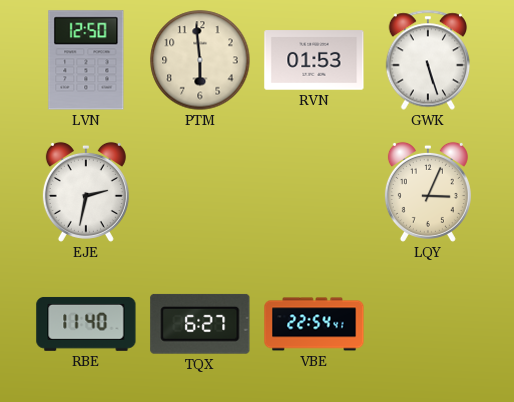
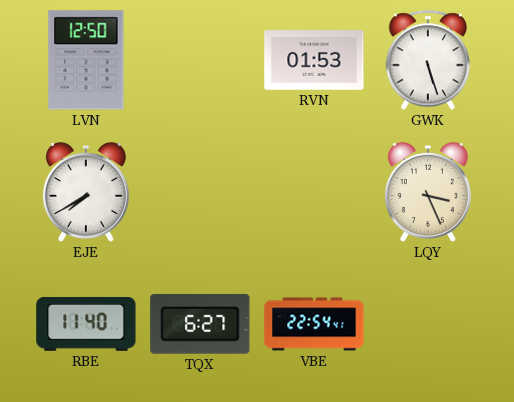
PTM: 5:59 -> none
EJE: 2:32 -> 7:40
LQY: 3:04 -> 3:26
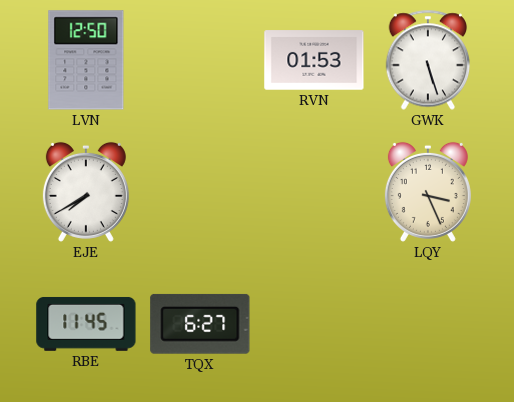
RBE: 11:40 -> 11:45
VBE: 22:54 -> none
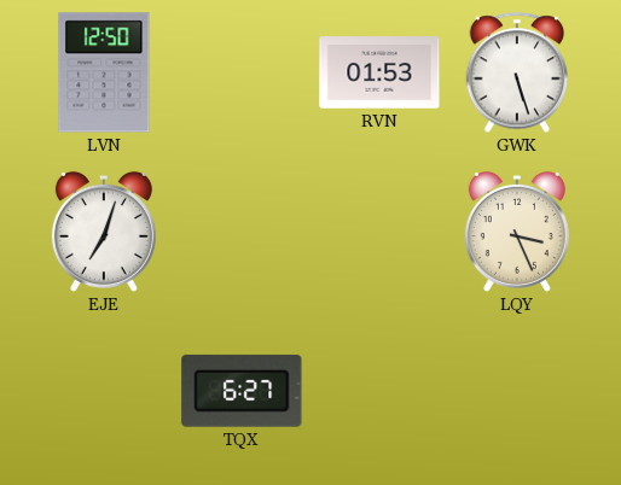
EJE: 7:40 -> 7:03
RBE: 11:45 -> none
